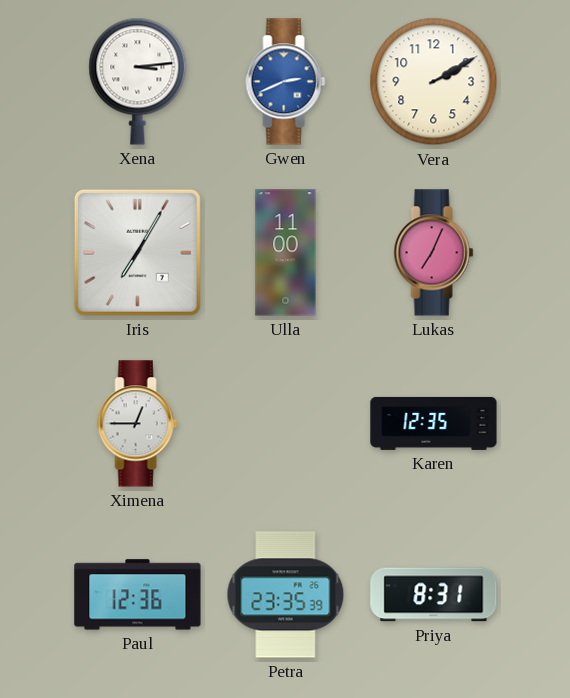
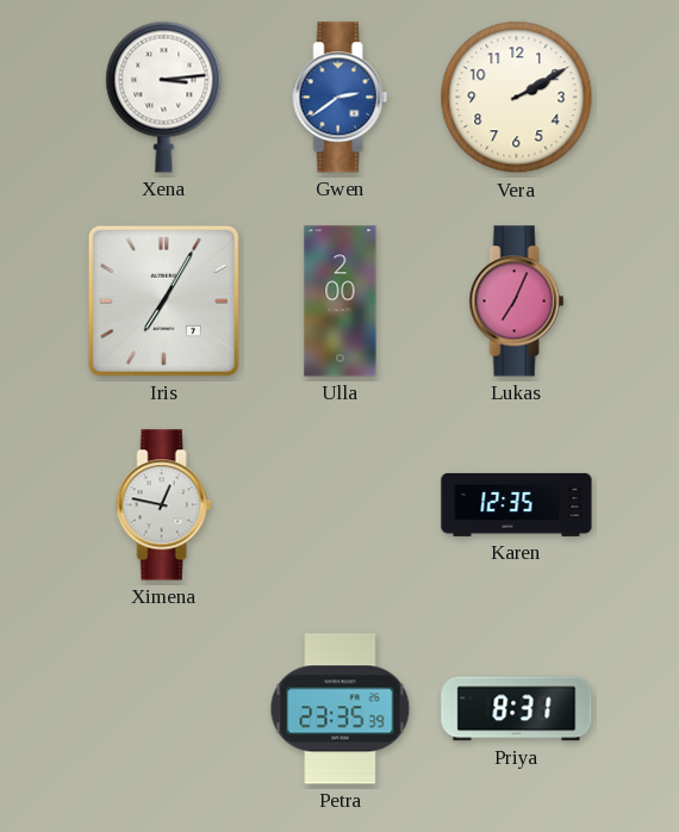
Gwen: 2:41 -> 2:39
Ulla: 11:00 -> 2:00
Ximena: 12:45 -> 12:47
Paul: 12:36 -> none
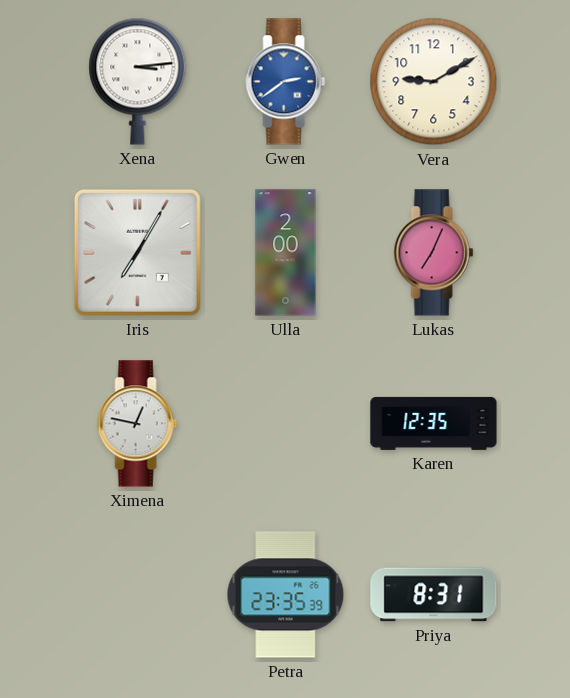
Vera: 2:10 -> 9:10
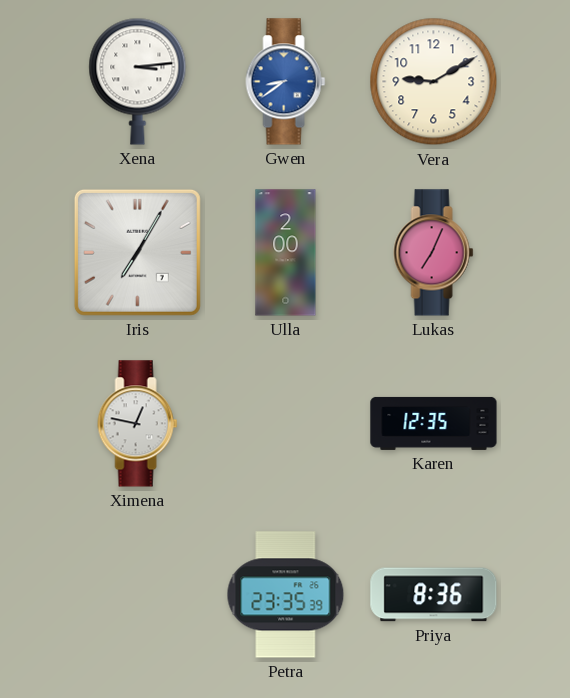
Gwen: 2:39 -> 8:39
Priya: 8:31 -> 8:36
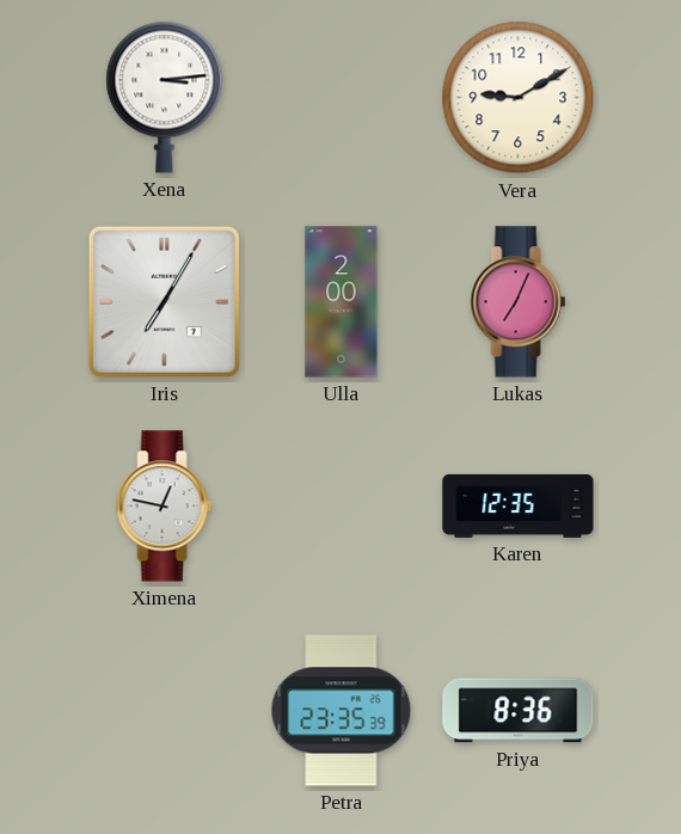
Gwen: 8:39 -> none
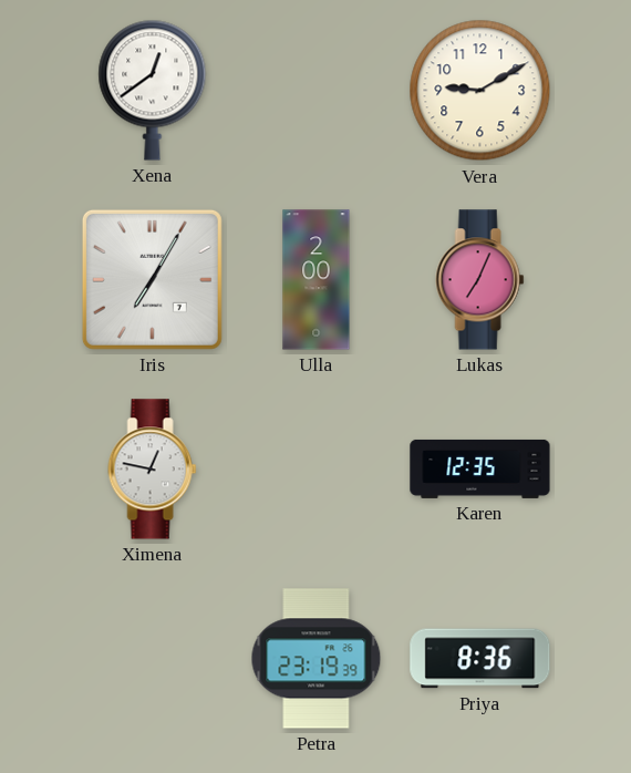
Xena: 3:14 -> 12:39
Petra: 23:35 -> 23:19
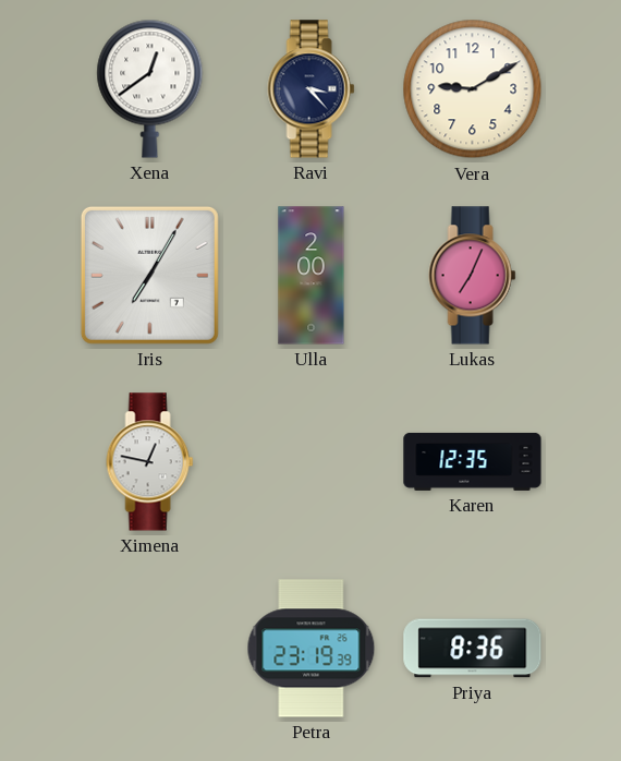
Ravi: none -> 3:23
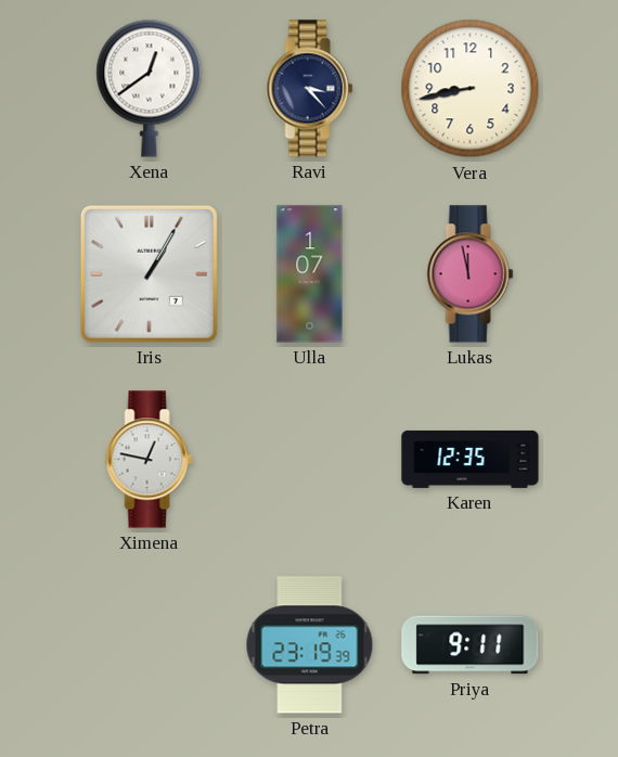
Vera: 9:10 -> 8:43
Iris: 7:05 -> 1:05
Ulla: 2:00 -> 1:07
Lukas: 7:04 -> 11:58
Priya: 8:36 -> 9:11
